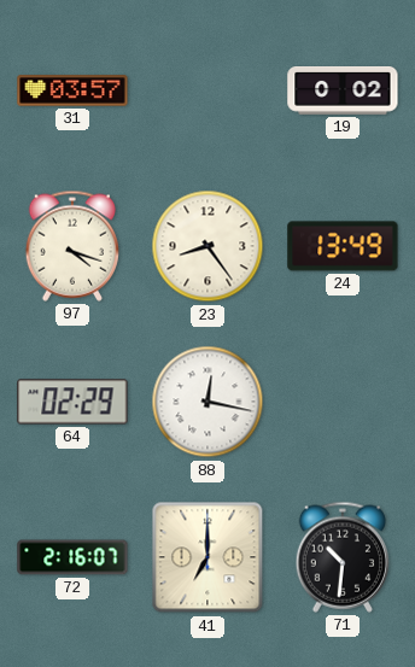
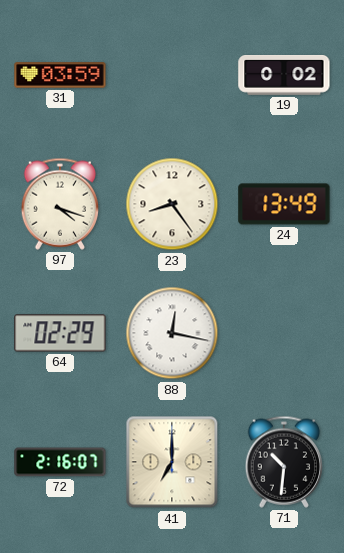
31: 03:57 -> 03:59
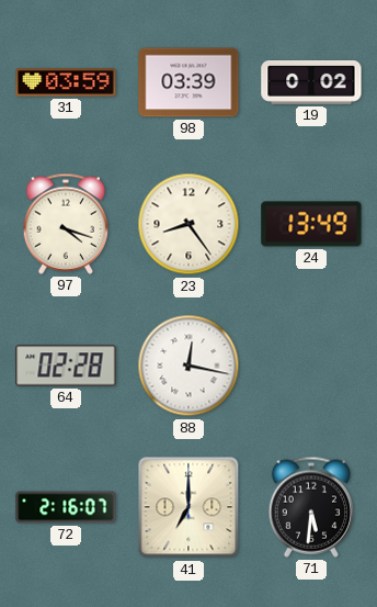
98: none -> 03:39
64: 02:29 -> 02:28
71: 10:31 -> 5:31
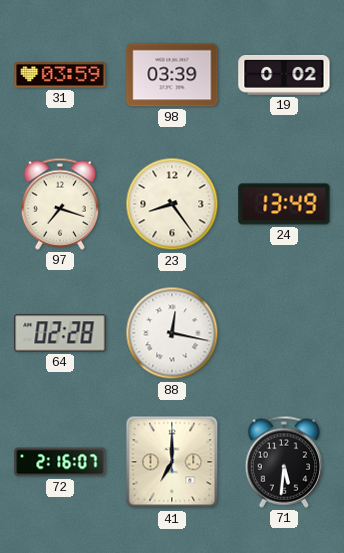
97: 4:18 -> 7:18
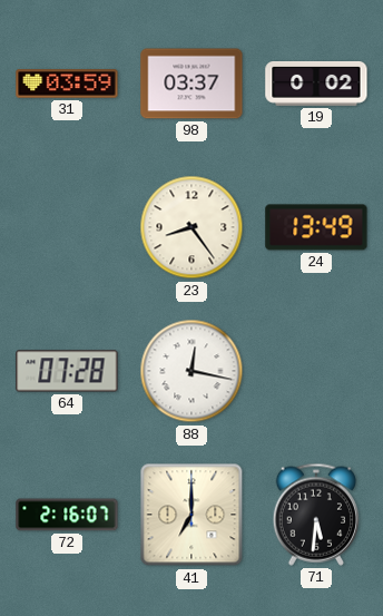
98: 03:39 -> 03:37
97: 7:18 -> none
64: 02:28 -> 07:28
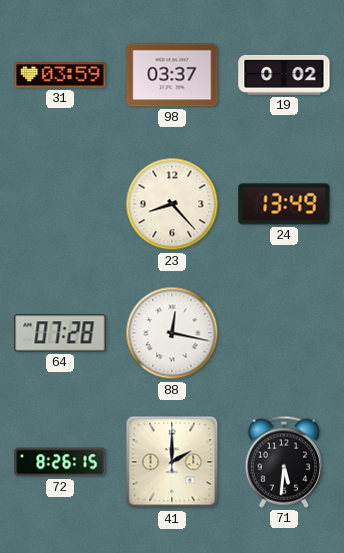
23: 8:24 -> 8:23
72: 2:16 -> 8:26
41: 7:00 -> 2:00
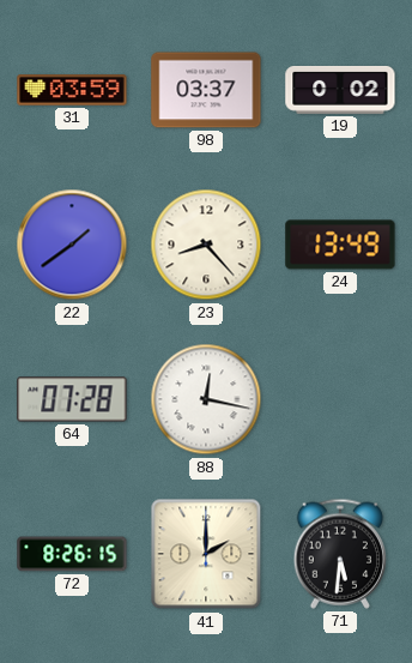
22: none -> 1:39
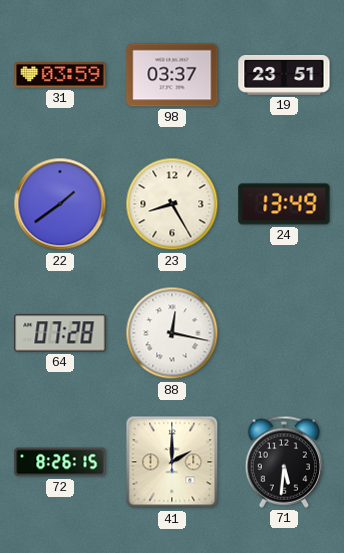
19: 0:02 -> 23:51
23: 8:23 -> 8:25
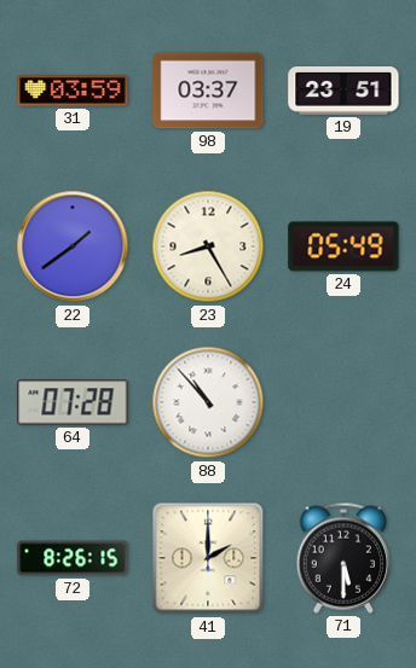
24: 13:49 -> 05:49
88: 12:17 -> 10:53
71: 5:31 -> 5:30
